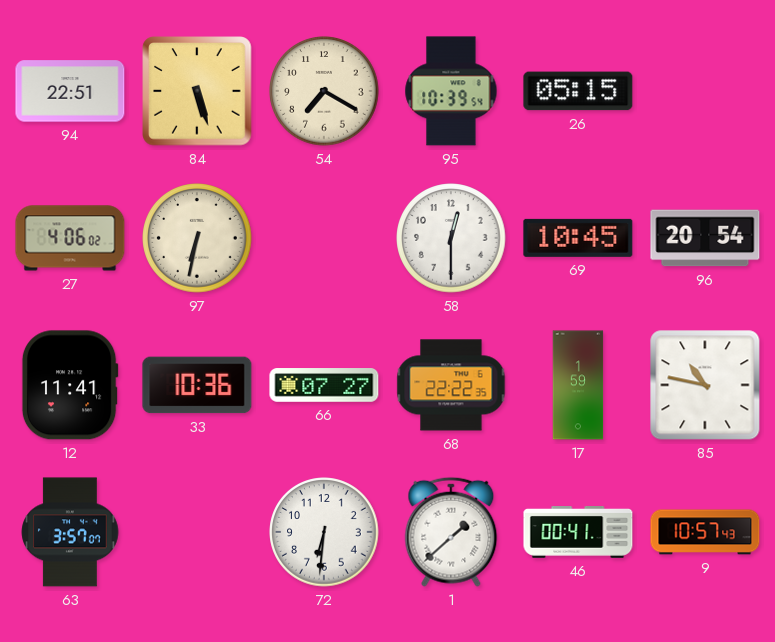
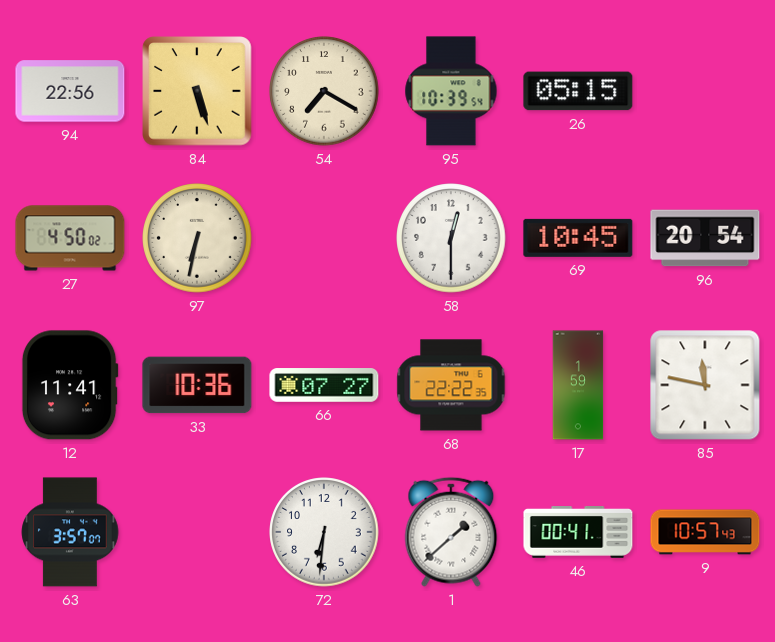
94: 22:51 -> 22:56
27: 4:06 -> 4:50
85: 10:47 -> 11:47
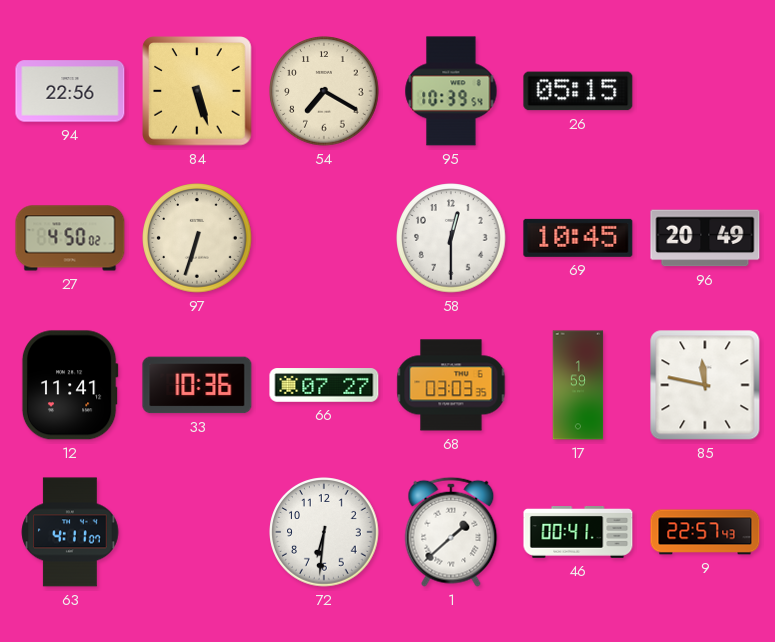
97: 6:32 -> 6:33
96: 20:54 -> 20:49
68: 22:22 -> 03:03
63: 3:57 -> 4:11
9: 10:57 -> 22:57
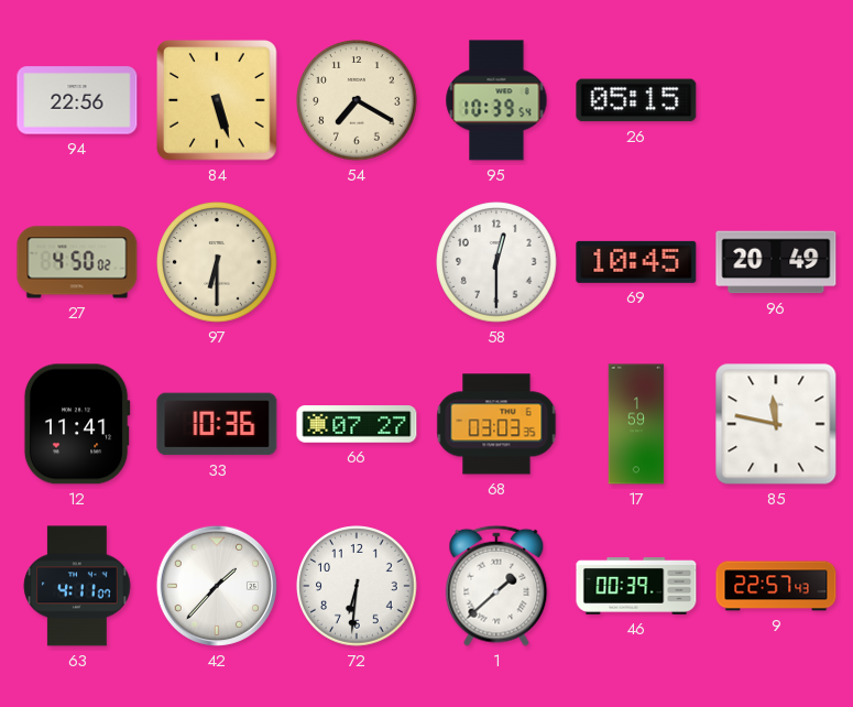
97: 6:33 -> 6:30
42: none -> 1:37
46: 00:41 -> 00:39
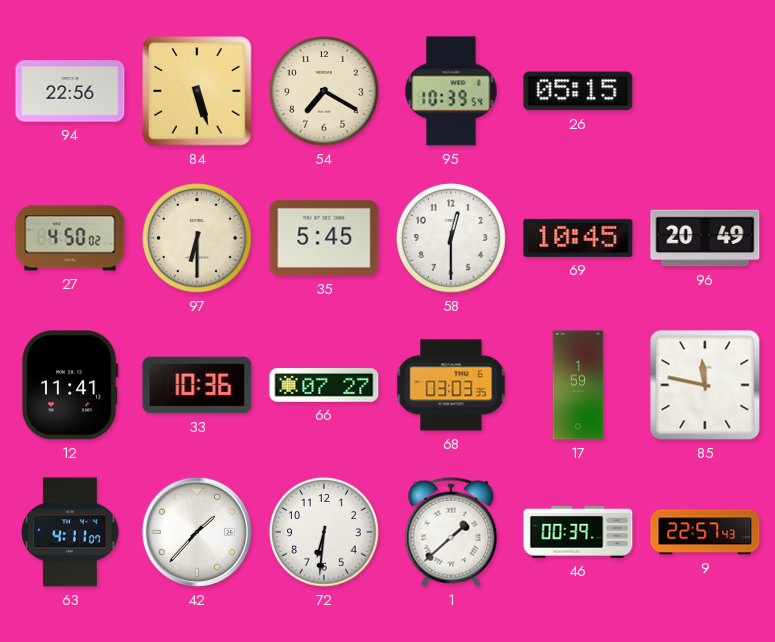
35: none -> 5:45
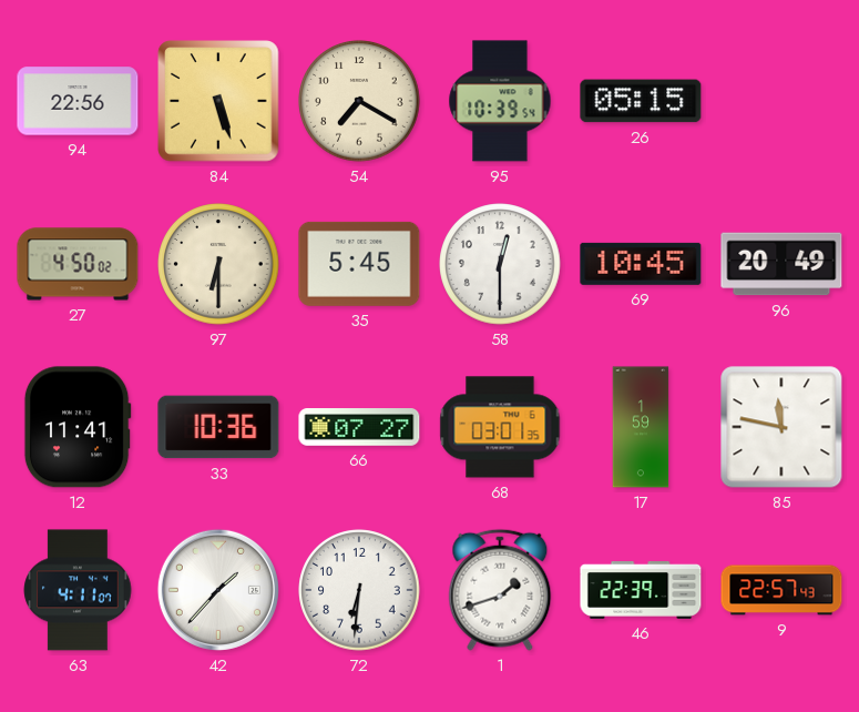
68: 03:03 -> 03:01
1: 1:38 -> 1:42
46: 00:39 -> 22:39
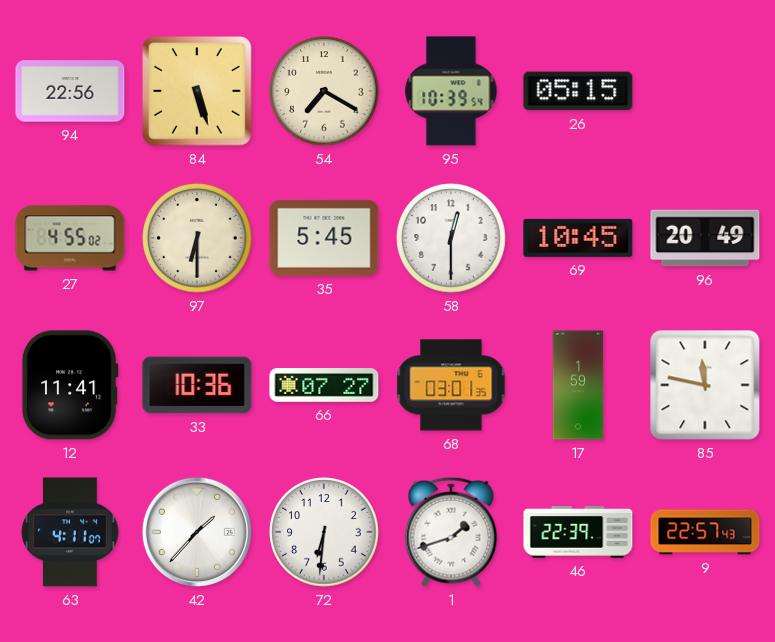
27: 4:50 -> 4:55
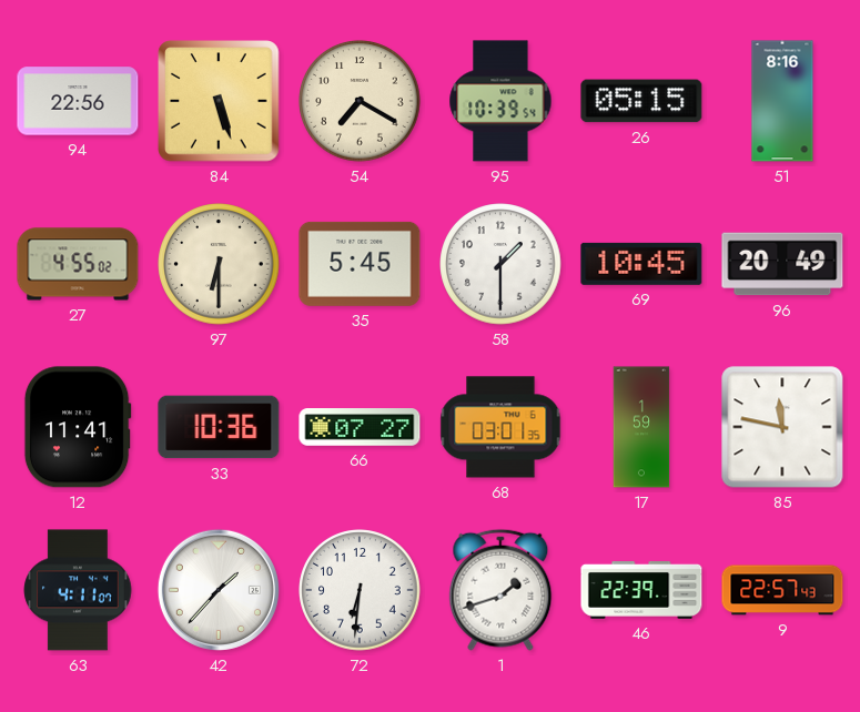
51: none -> 8:16
58: 12:30 -> 1:30
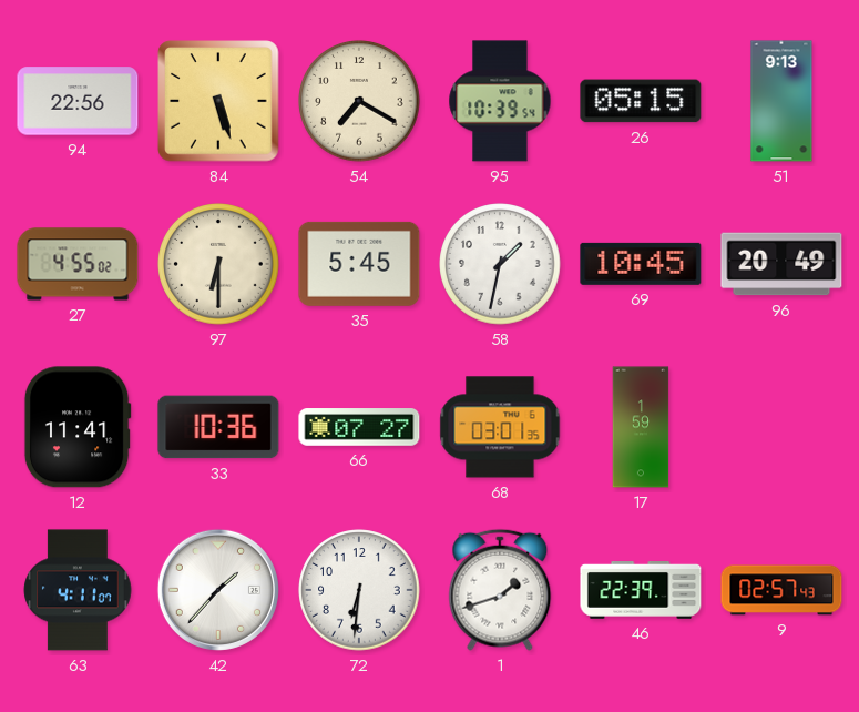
51: 8:16 -> 9:13
58: 1:30 -> 1:32
85: 11:47 -> none
9: 22:57 -> 02:57
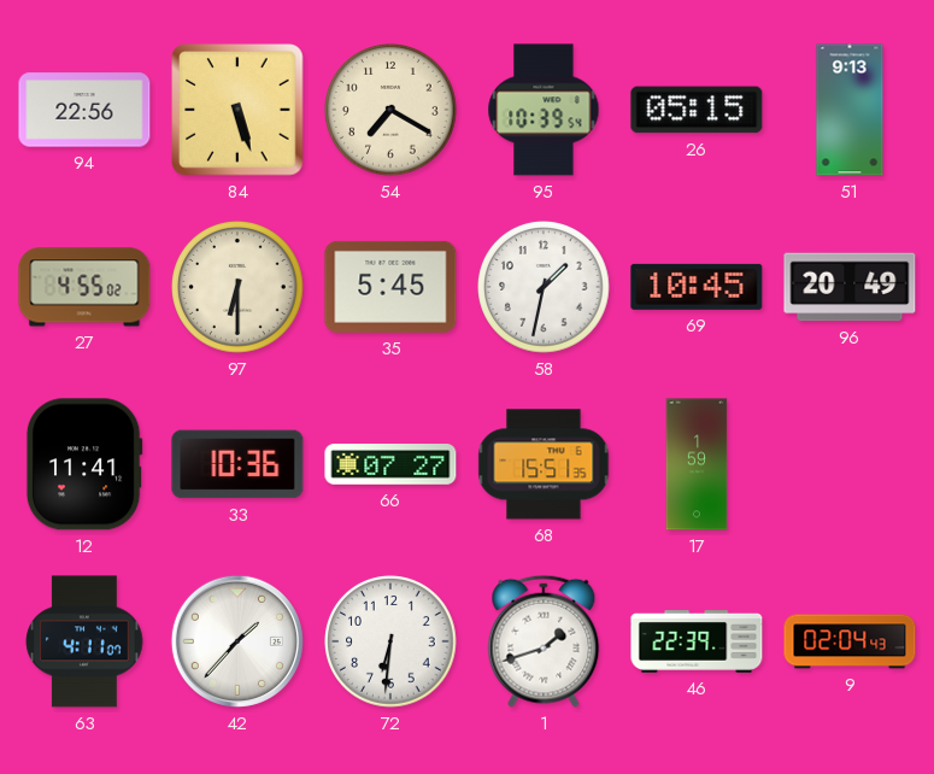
68: 03:01 -> 15:51
9: 02:57 -> 02:04
